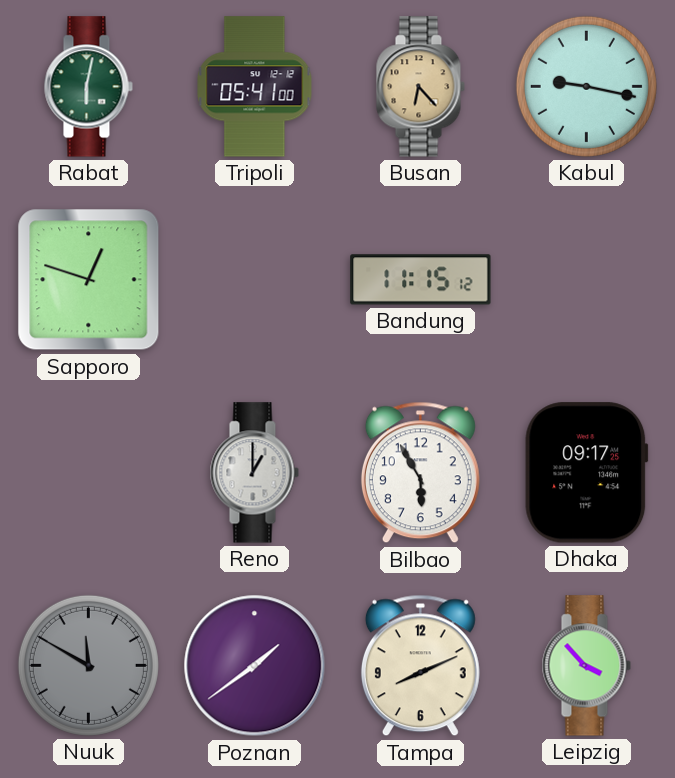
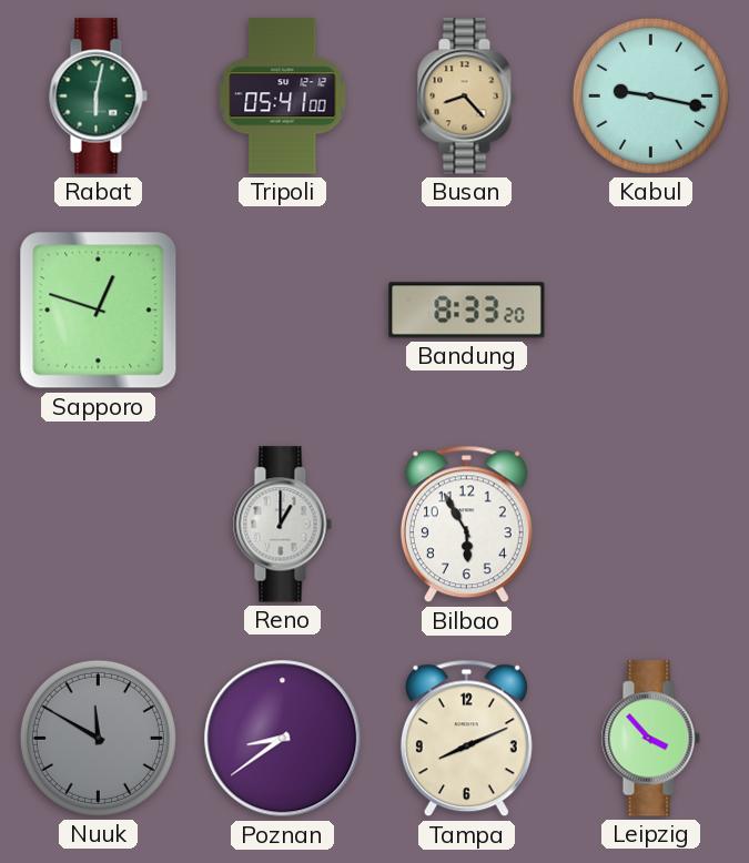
Busan: 6:23 -> 8:23
Bandung: 11:15 -> 8:33
Dhaka: 09:17 -> none
Poznan: 1:39 -> 8:39
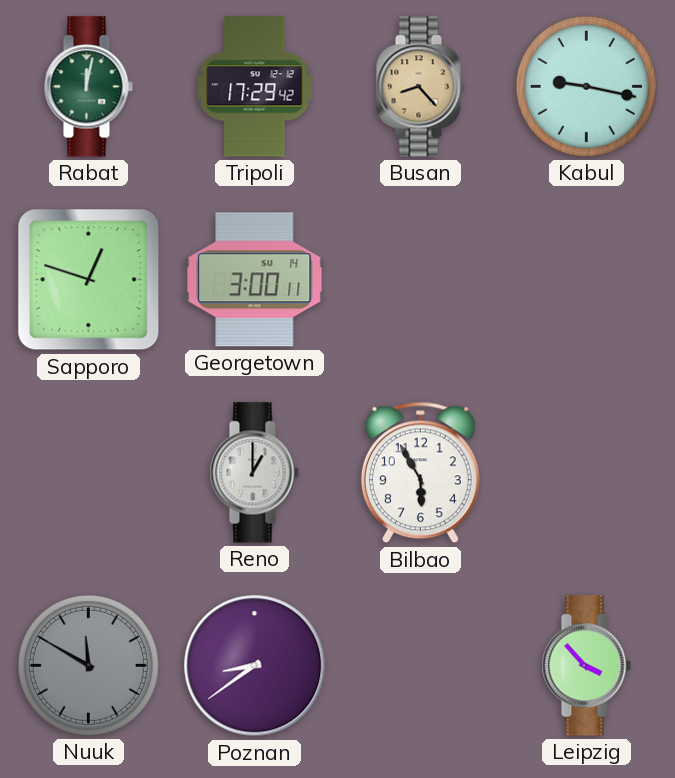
Rabat: 6:02 -> 12:02
Tripoli: 05:41 -> 17:29
Georgetown: none -> 3:00
Bandung: 8:33 -> none
Tampa: 8:11 -> none
